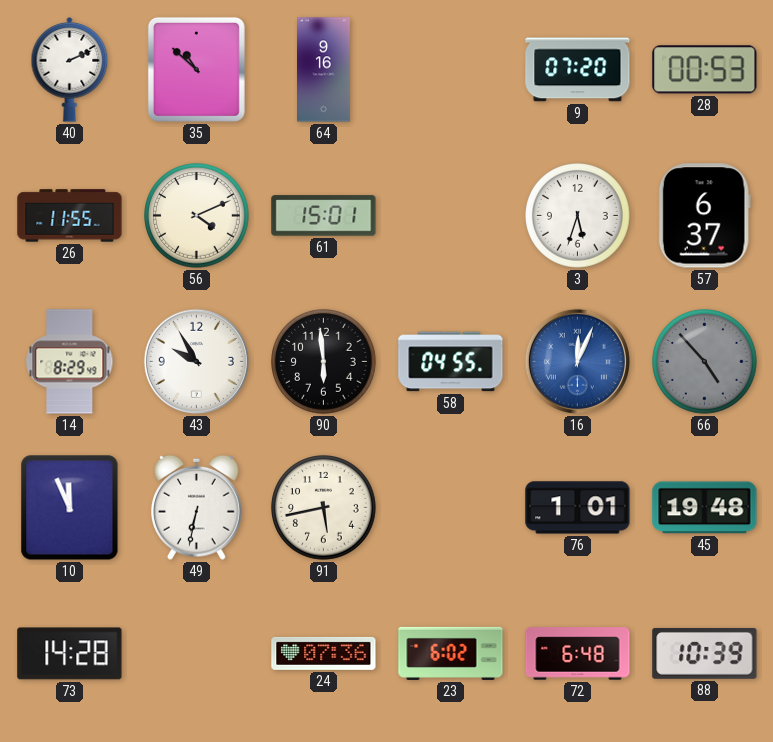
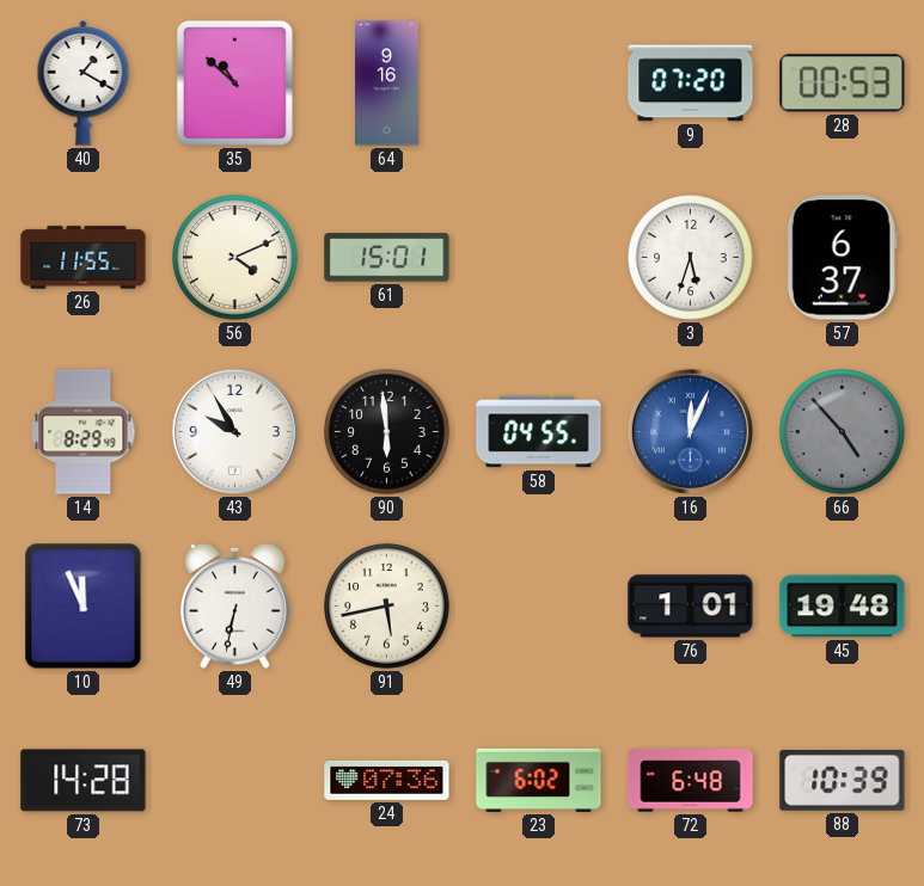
40: 2:11 -> 1:20
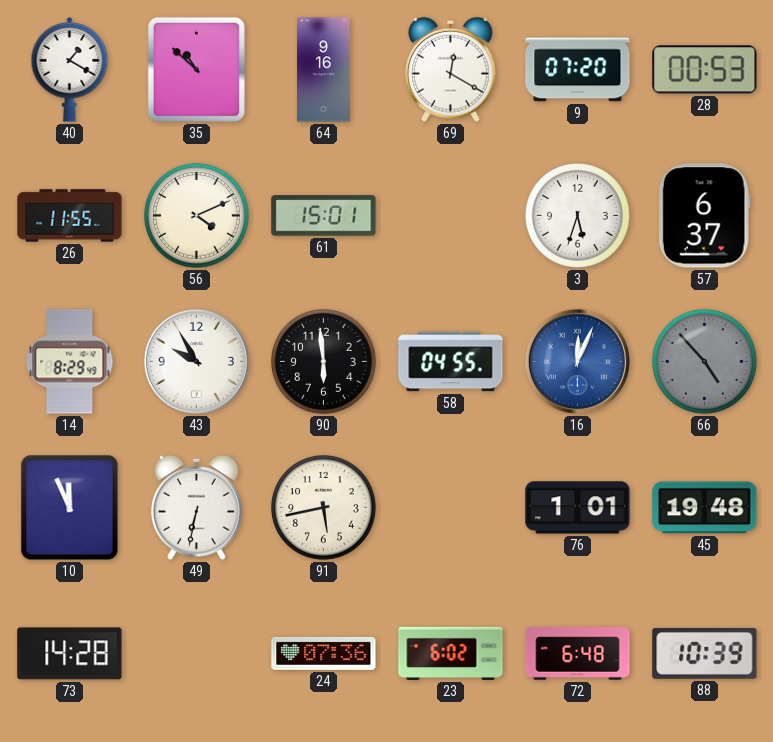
69: none -> 12:20
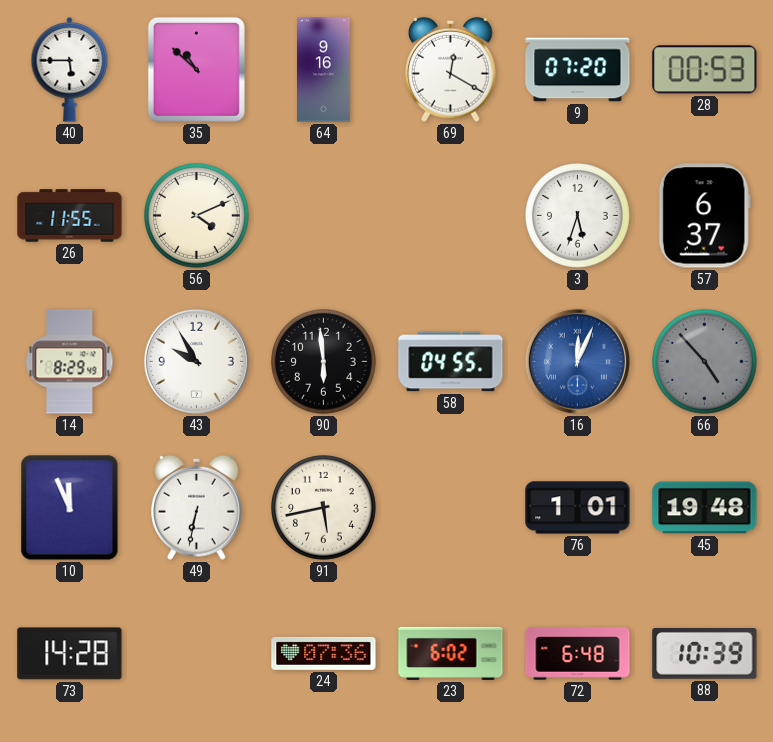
40: 1:20 -> 5:45
61: 15:01 -> none
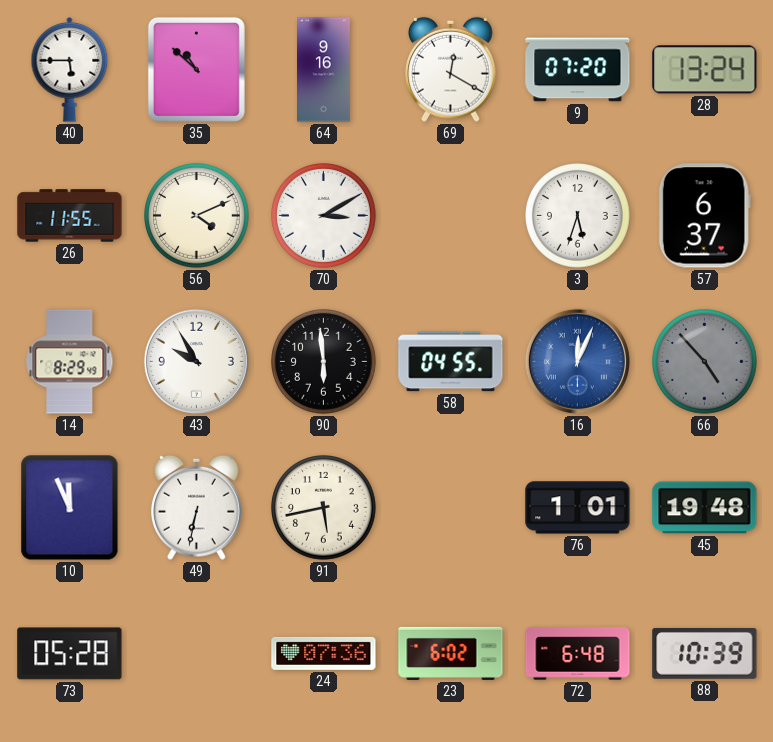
28: 00:53 -> 13:24
70: none -> 3:10
73: 14:28 -> 05:28
